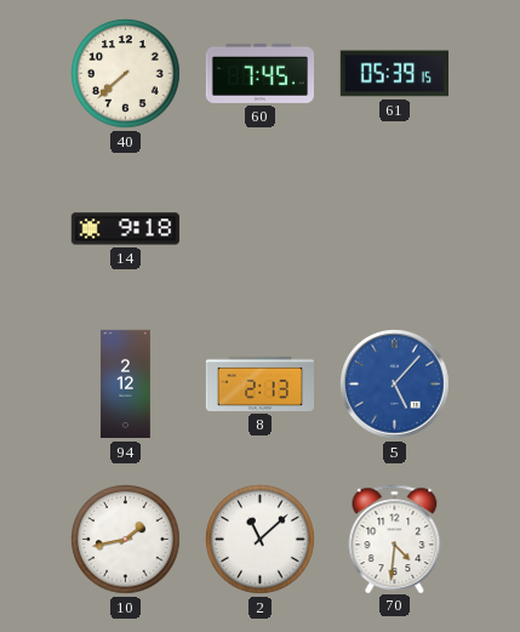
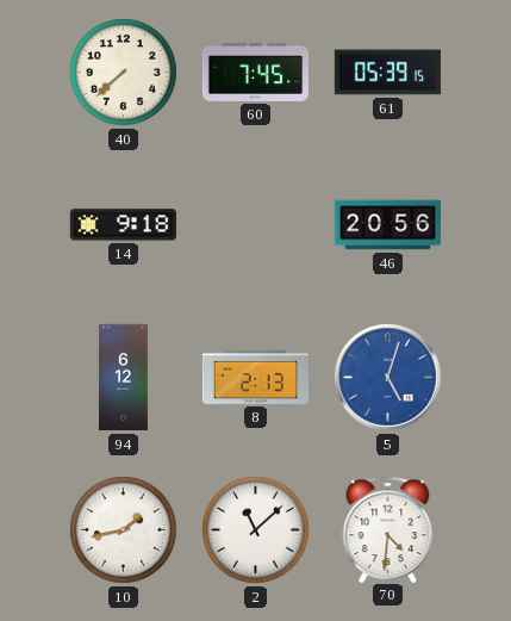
46: none -> 20:56
94: 2:12 -> 6:12
5: 5:07 -> 5:03
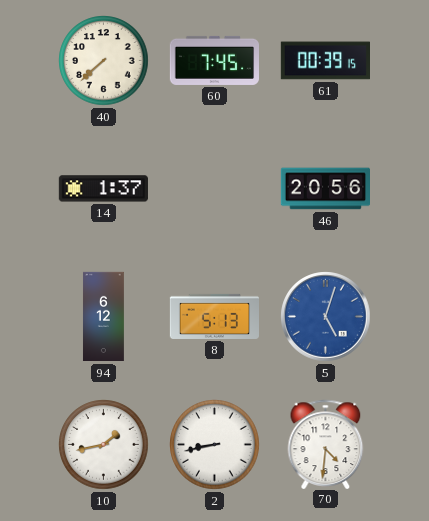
61: 05:39 -> 00:39
14: 9:18 -> 1:37
8: 2:13 -> 5:13
2: 11:08 -> 8:43
